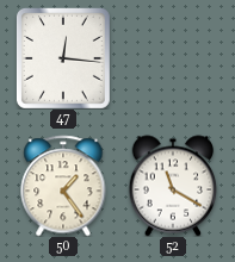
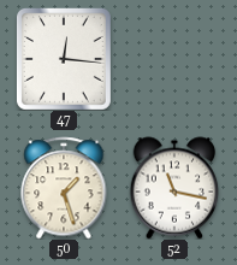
50: 1:24 -> 1:27
52: 11:20 -> 11:17
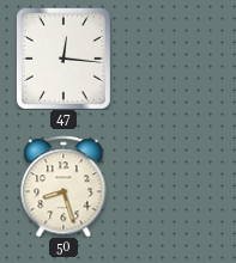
50: 1:27 -> 8:27
52: 11:17 -> none
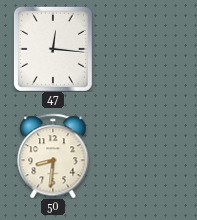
50: 8:27 -> 8:31
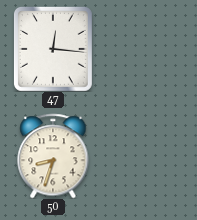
50: 8:31 -> 8:33
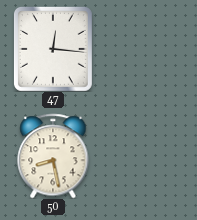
50: 8:33 -> 8:28
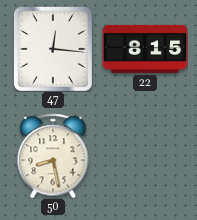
22: none -> 8:15
